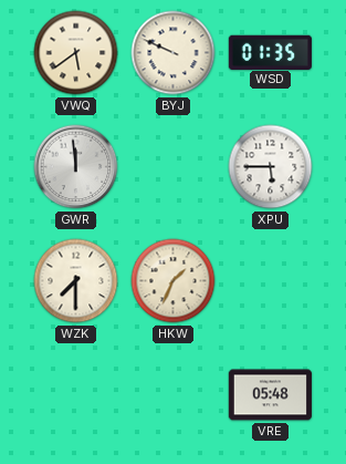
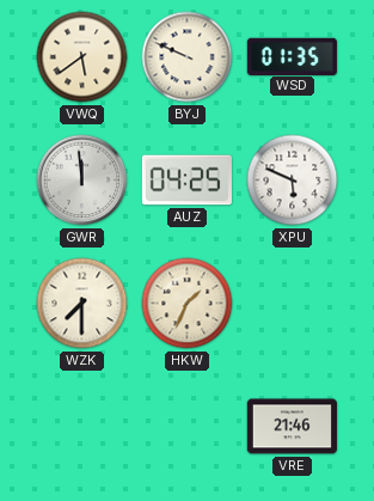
AUZ: none -> 04:25
XPU: 5:45 -> 5:49
VRE: 05:48 -> 21:46
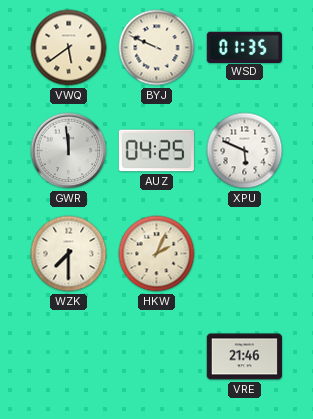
HKW: 1:34 -> 2:04
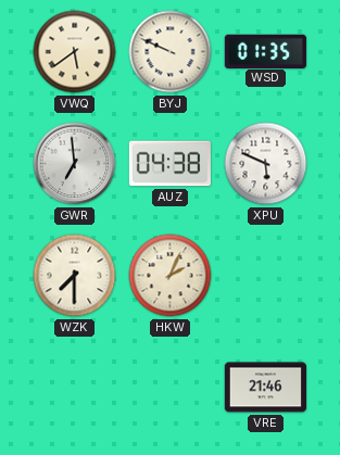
GWR: 11:59 -> 6:59
AUZ: 04:25 -> 04:38
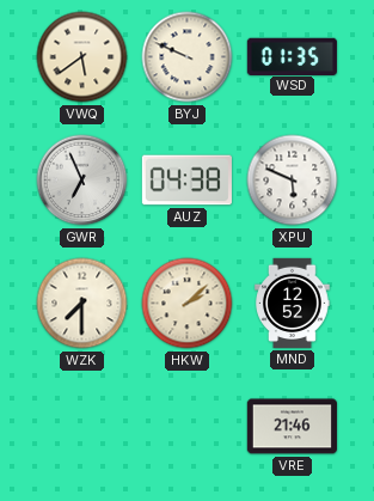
GWR: 6:59 -> 6:56
HKW: 2:04 -> 2:08
MND: none -> 12:52
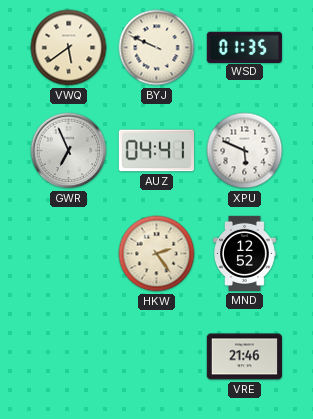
AUZ: 04:38 -> 04:41
WZK: 7:30 -> none
HKW: 2:08 -> 2:24
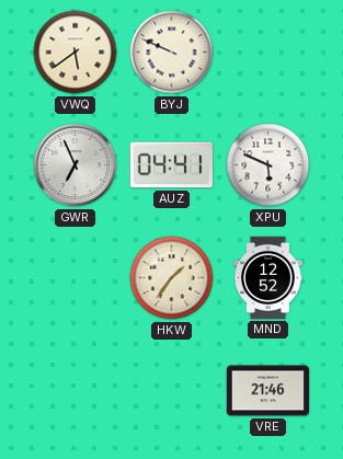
WSD: 01:35 -> none
HKW: 2:24 -> 1:36
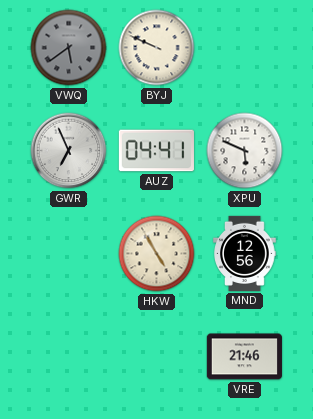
VWQ dial: cream -> grey
HKW: 1:36 -> 4:55
MND: 12:52 -> 12:56
